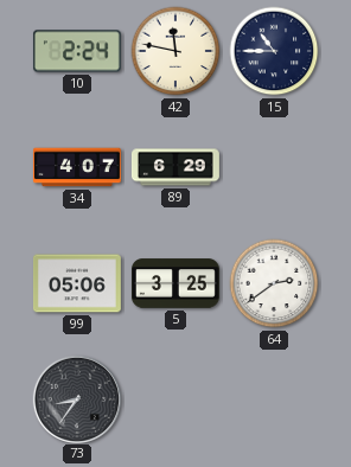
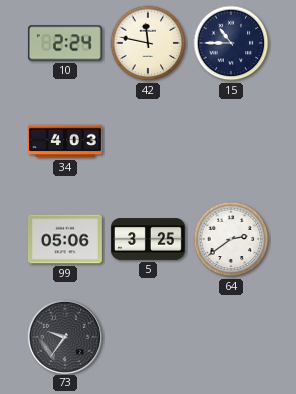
34: 4:07 -> 4:03
89: 6:29 -> none
73: 8:36 -> 9:36
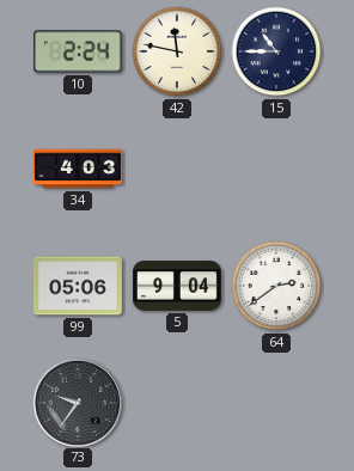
5: 3:25 -> 9:04
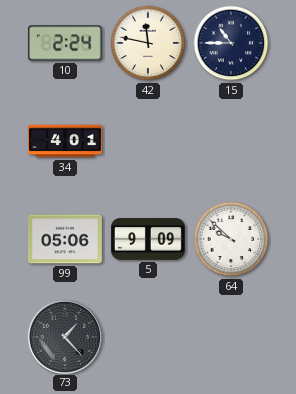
34: 4:03 -> 4:01
5: 9:04 -> 9:09
64: 2:39 -> 9:52
73: 9:36 -> 1:23
